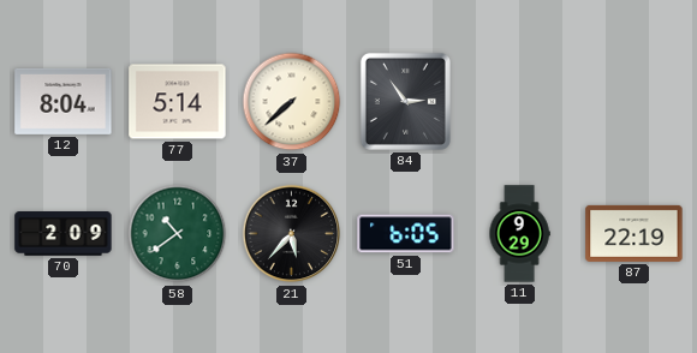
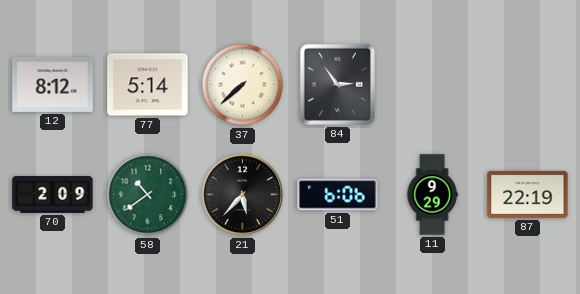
12: 8:04 -> 8:12
51: 6:05 -> 6:06
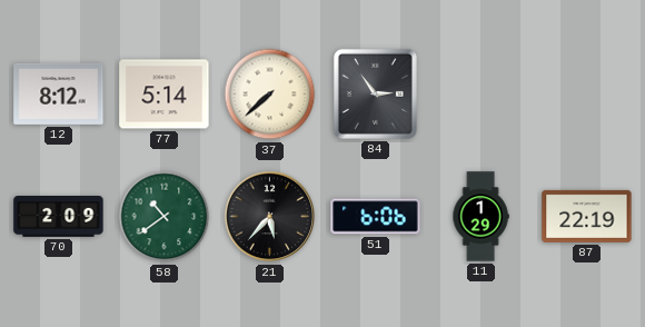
11: 9:29 -> 1:29
